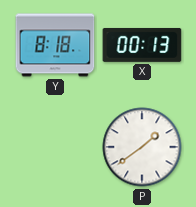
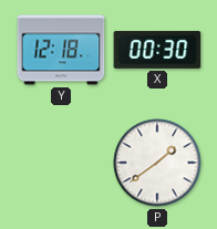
Y: 8:18 -> 12:18
X: 00:13 -> 00:30
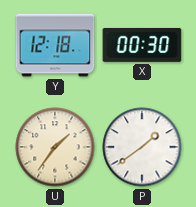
U: none -> 1:36
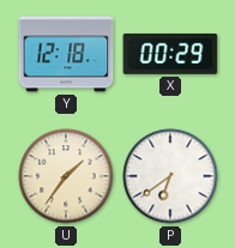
X: 00:30 -> 00:29
P: 1:39 -> 6:39
